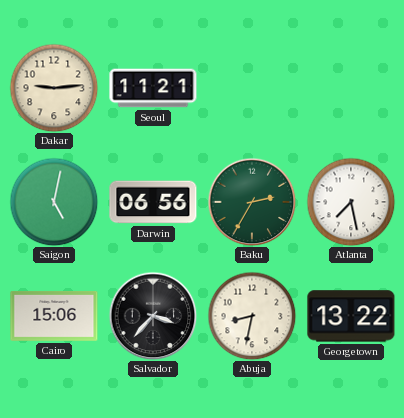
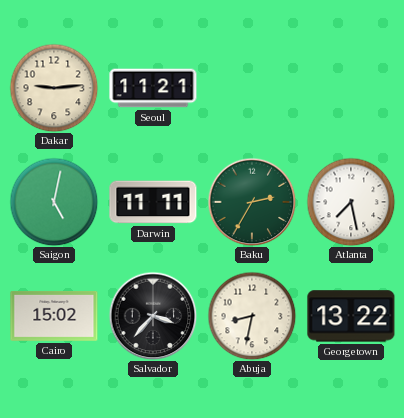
Darwin: 06:56 -> 11:11
Cairo: 15:06 -> 15:02
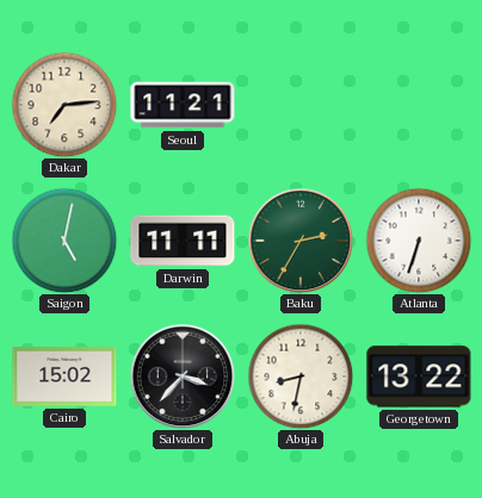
Dakar: 9:14 -> 7:14
Atlanta: 7:28 -> 6:33
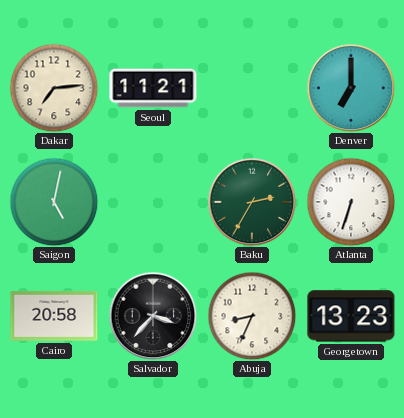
Denver: none -> 7:00
Darwin: 11:11 -> none
Cairo: 15:02 -> 20:58
Abuja: 8:32 -> 8:34
Georgetown: 13:22 -> 13:23
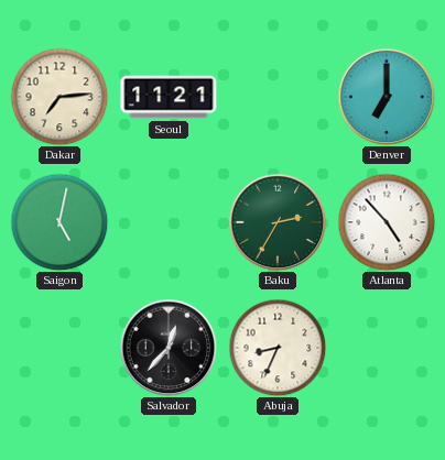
Atlanta: 6:33 -> 4:53
Cairo: 20:58 -> none
Salvador: 3:37 -> 12:37
Georgetown: 13:23 -> none
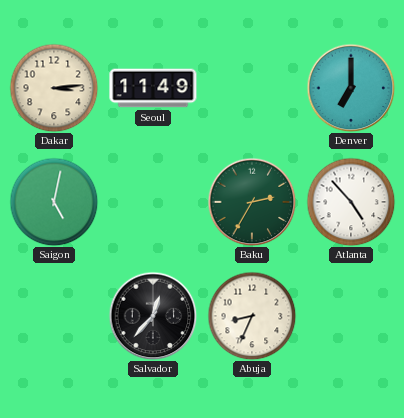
Dakar: 7:14 -> 3:14
Seoul: 11:21 -> 11:49
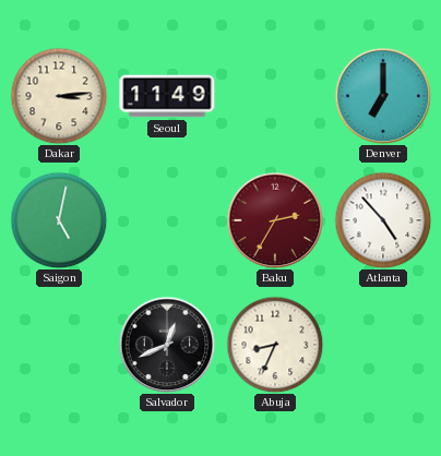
Baku dial: green -> burgundy
Salvador: 12:37 -> 12:41
